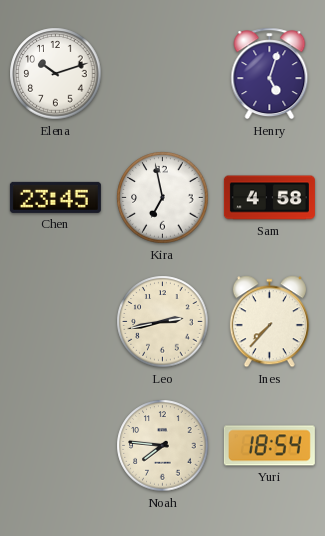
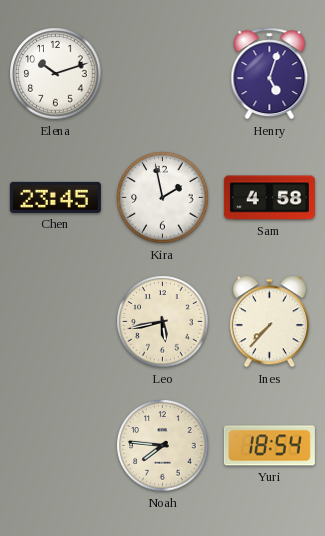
Kira: 6:58 -> 1:58
Leo: 2:43 -> 5:43
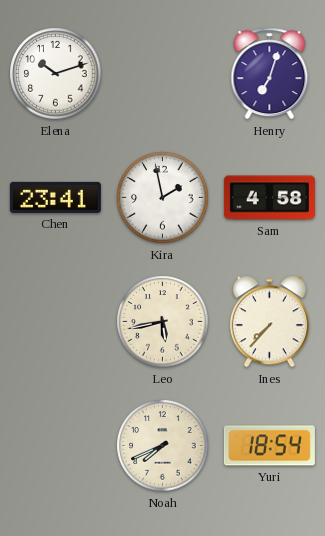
Henry: 5:03 -> 7:03
Chen: 23:45 -> 23:41
Noah: 7:46 -> 7:41
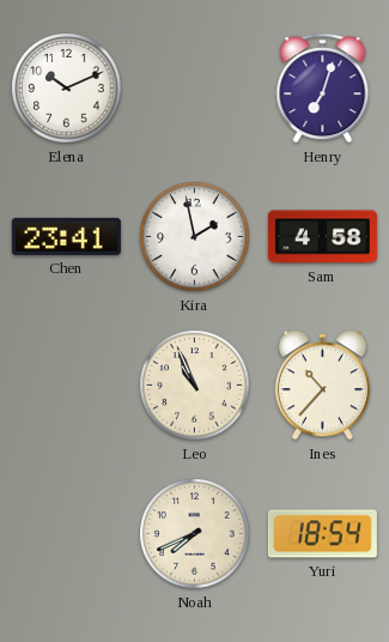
Elena: 10:12 -> 10:11
Leo: 5:43 -> 10:56
Ines: 7:37 -> 10:37
